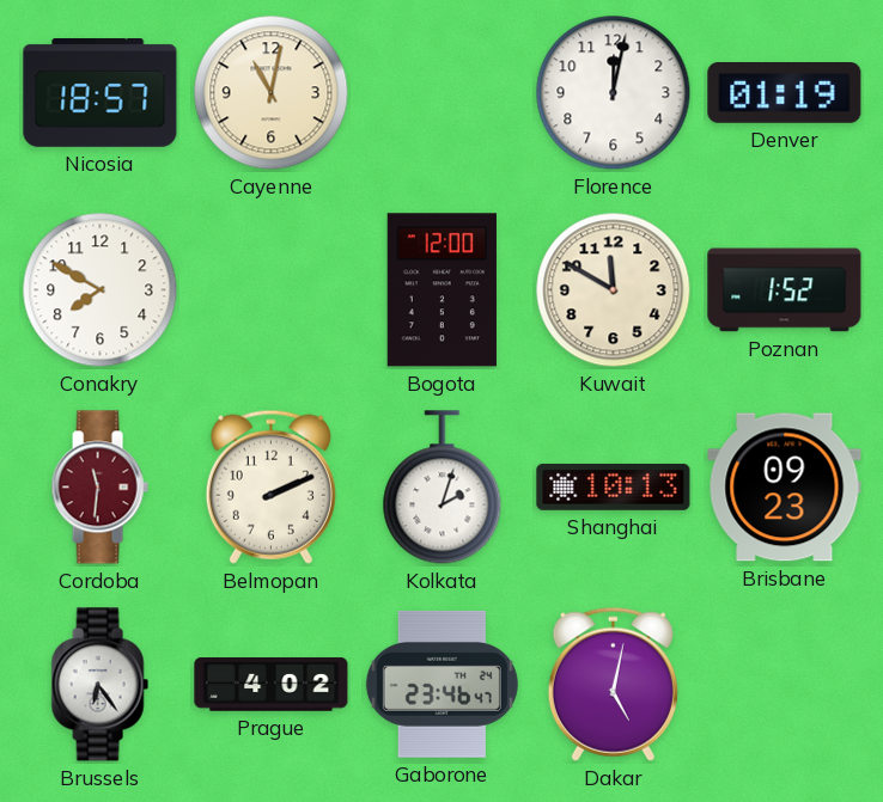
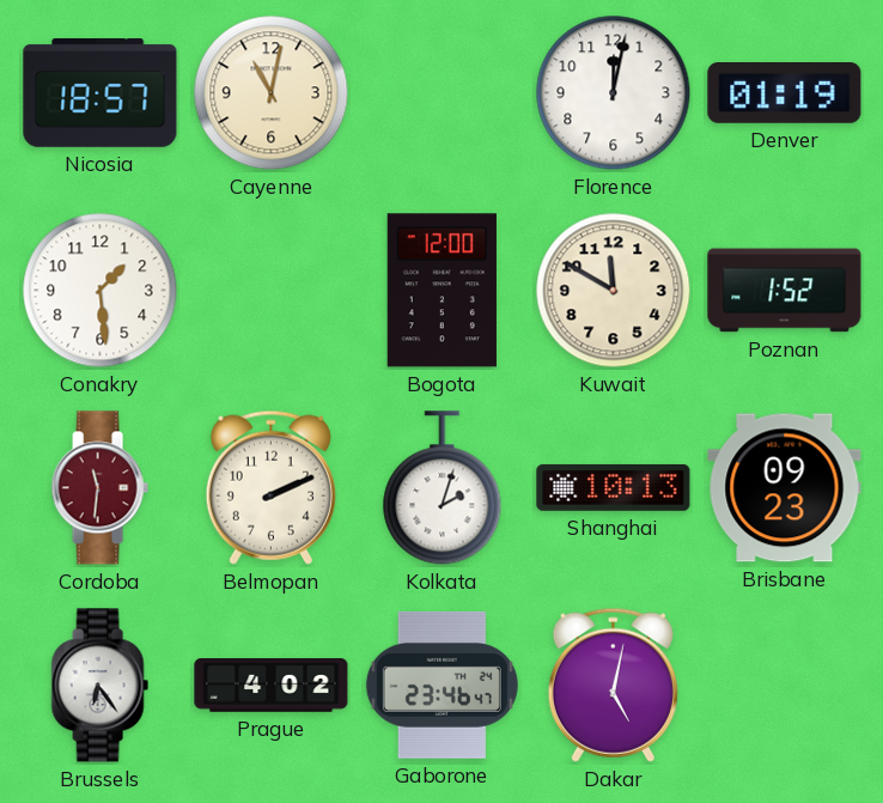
Conakry: 7:50 -> 1:29
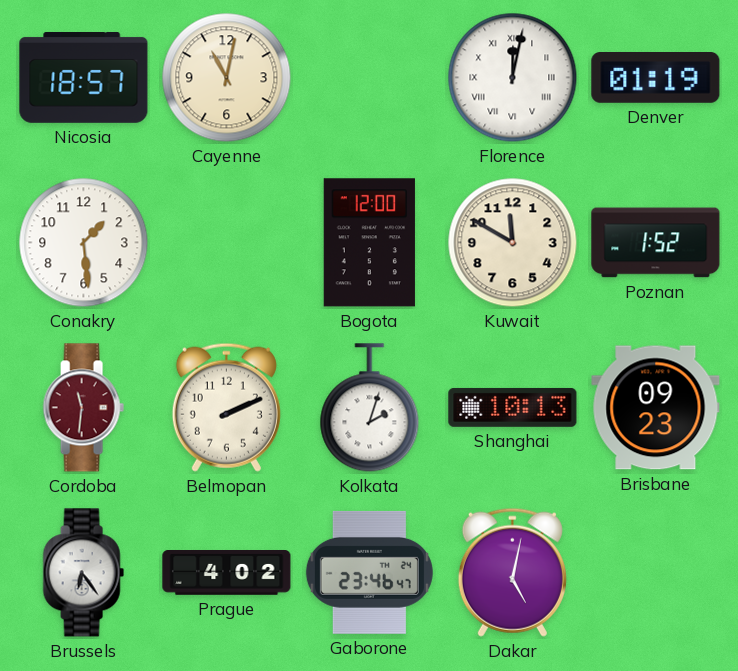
Florence numerals: Arabic -> Roman
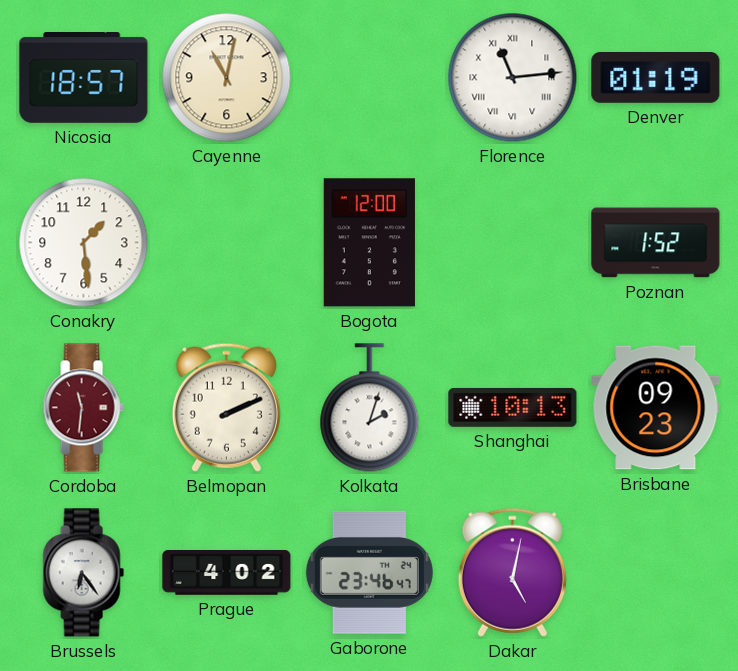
Florence: 12:02 -> 11:14
Kuwait: 11:50 -> none
